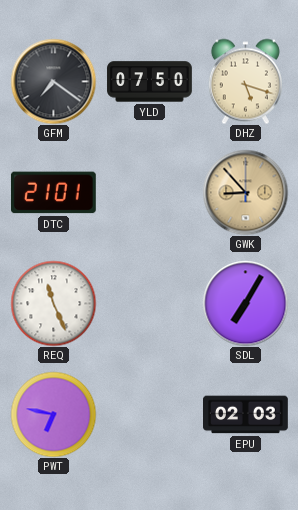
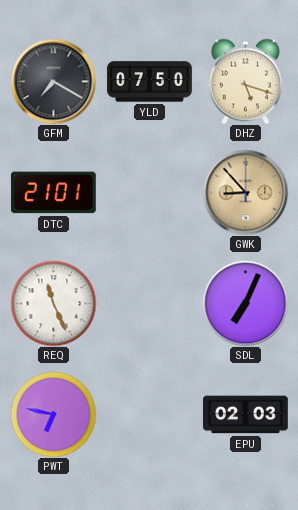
GFM: 7:21 -> 7:20
SDL: 7:05 -> 7:04
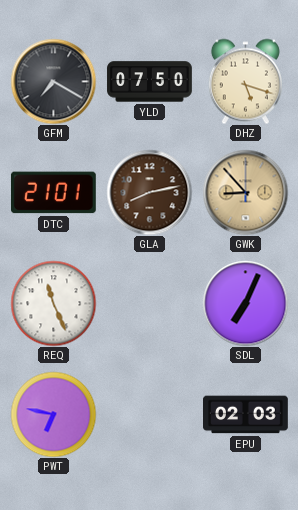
GLA: none -> 8:13
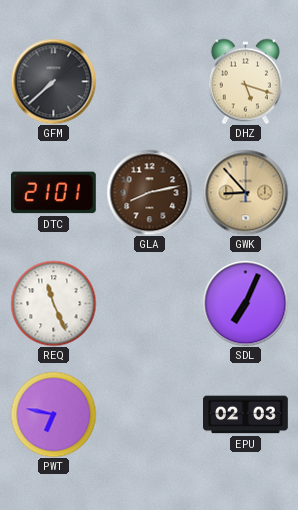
GFM: 7:20 -> 7:38
YLD: 07:50 -> none
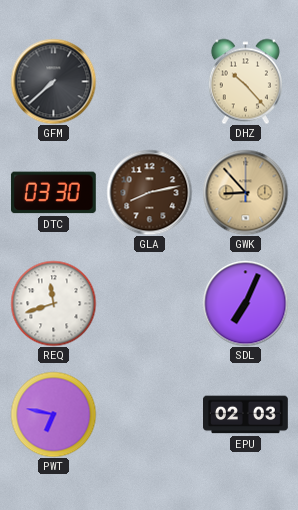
DHZ: 5:18 -> 10:23
DTC: 21:01 -> 03:30
REQ: 11:26 -> 11:42
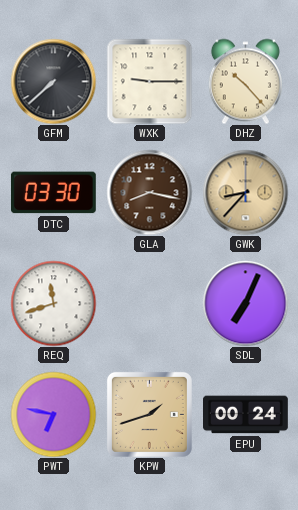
WXK: none -> 9:15
GLA: 8:13 -> 8:17
GWK: 8:53 -> 8:37
KPW: none -> 1:42
EPU: 02:03 -> 00:24
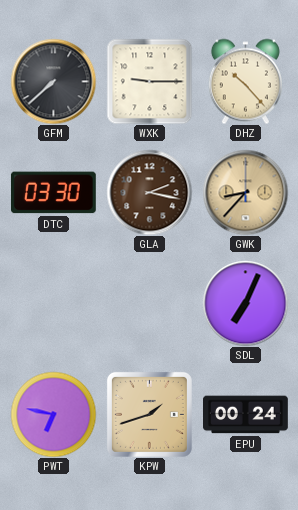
GLA: 8:17 -> 2:17
REQ: 11:42 -> none
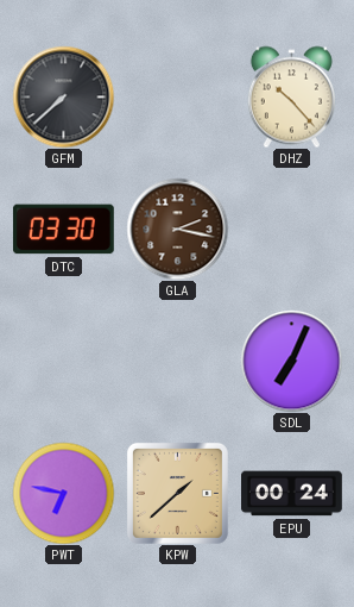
WXK: 9:15 -> none
GWK: 8:37 -> none
KPW: 1:42 -> 1:38
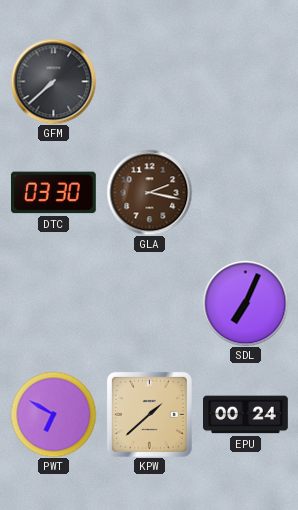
DHZ: 10:23 -> none
PWT: 6:47 -> 6:50
